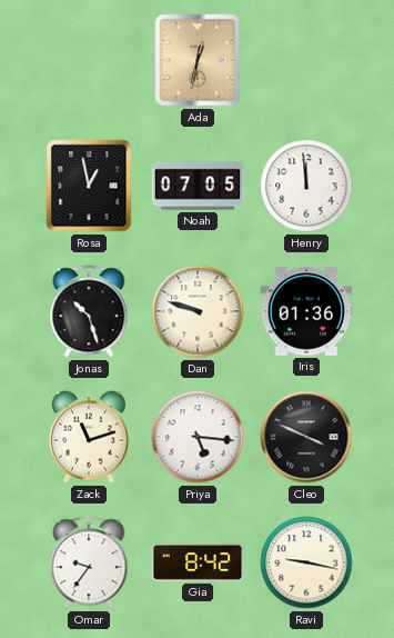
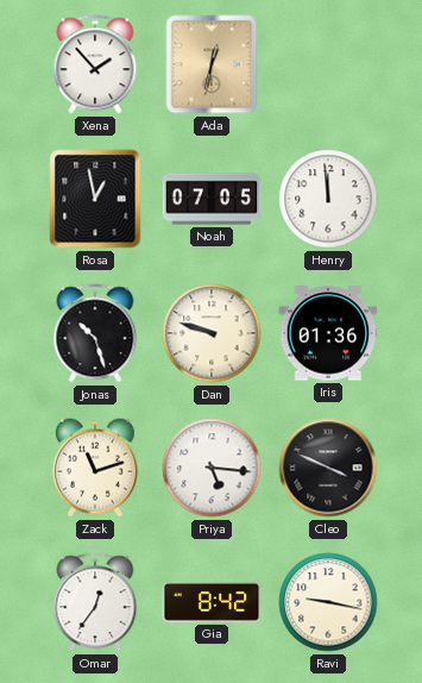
Xena: none -> 1:53
Omar: 9:36 -> 12:36
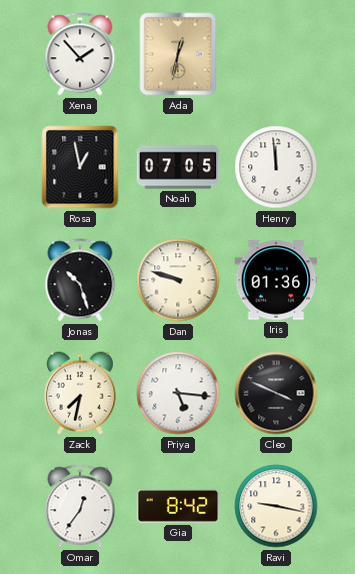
Zack: 11:12 -> 7:32
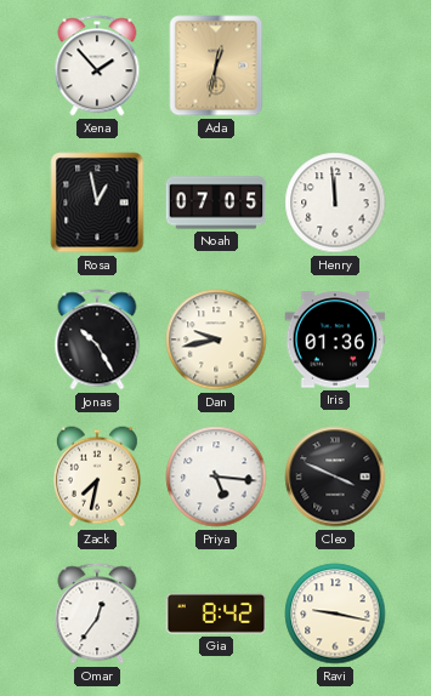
Jonas: 10:27 -> 10:25
Dan: 9:48 -> 9:43
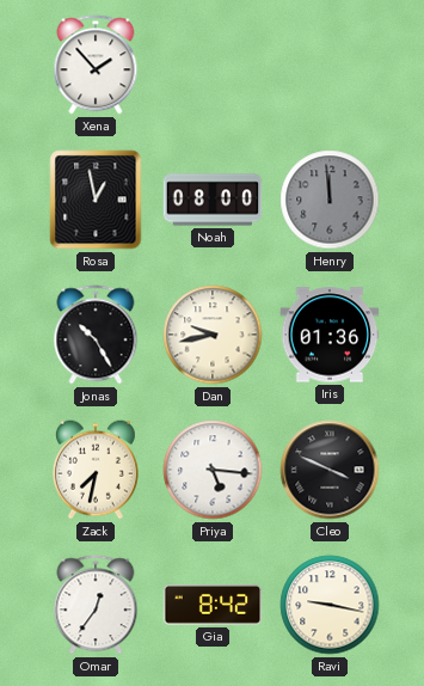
Ada: 12:32 -> none
Noah: 07:05 -> 08:00
Henry dial: white -> grey
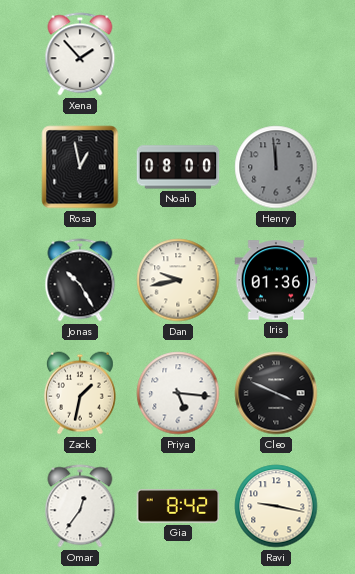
Zack: 7:32 -> 1:32
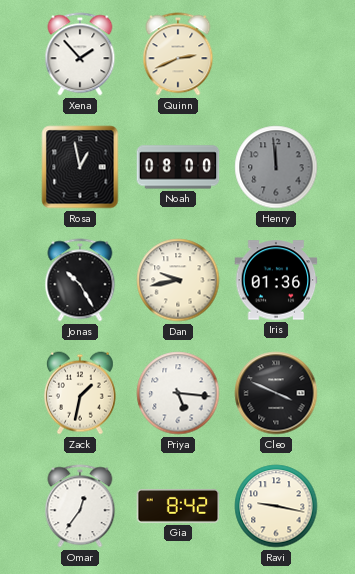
Quinn: none -> 2:41
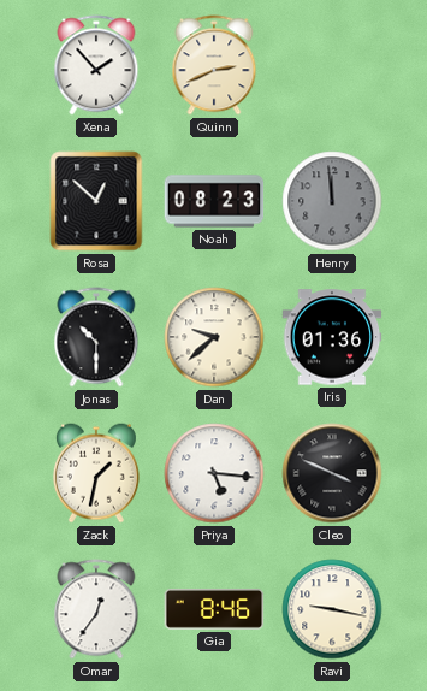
Rosa: 12:58 -> 12:52
Noah: 08:00 -> 08:23
Jonas: 10:25 -> 10:30
Dan: 9:43 -> 9:38
Gia: 8:42 -> 8:46
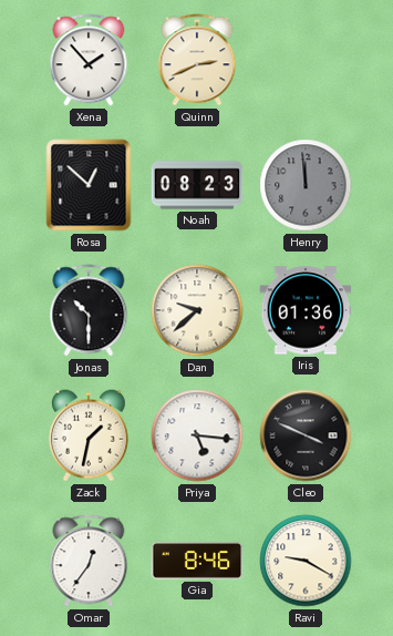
Ravi: 9:17 -> 9:20
